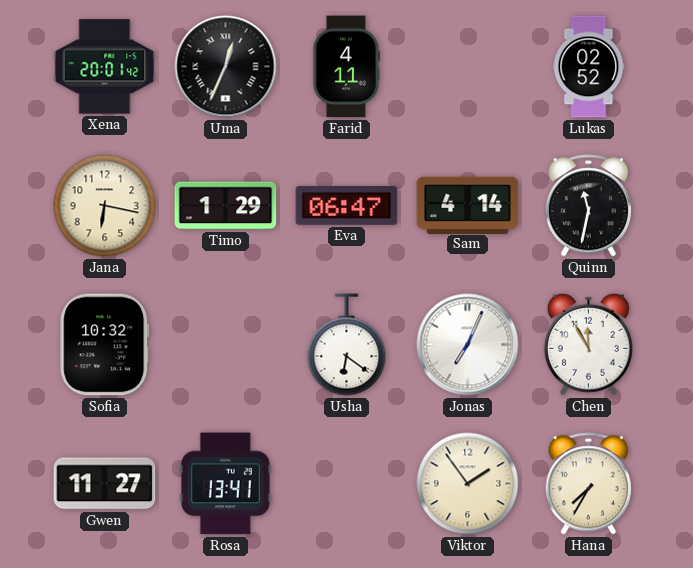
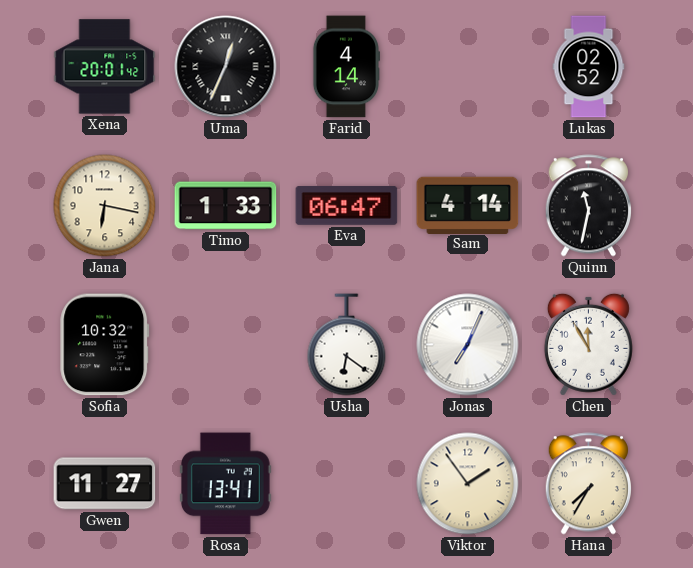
Farid: 4:11 -> 4:14
Timo: 1:29 -> 1:33
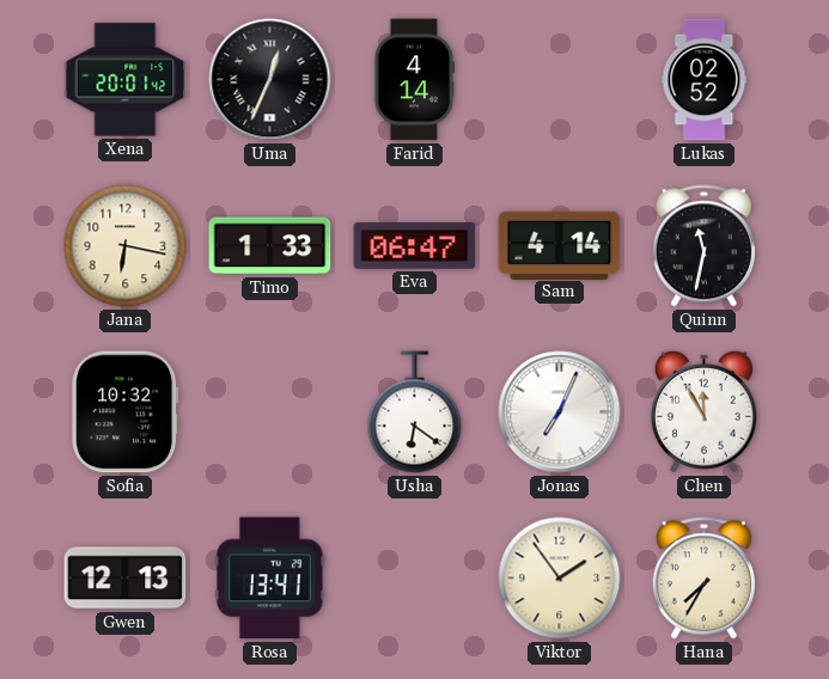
Gwen: 11:27 -> 12:13
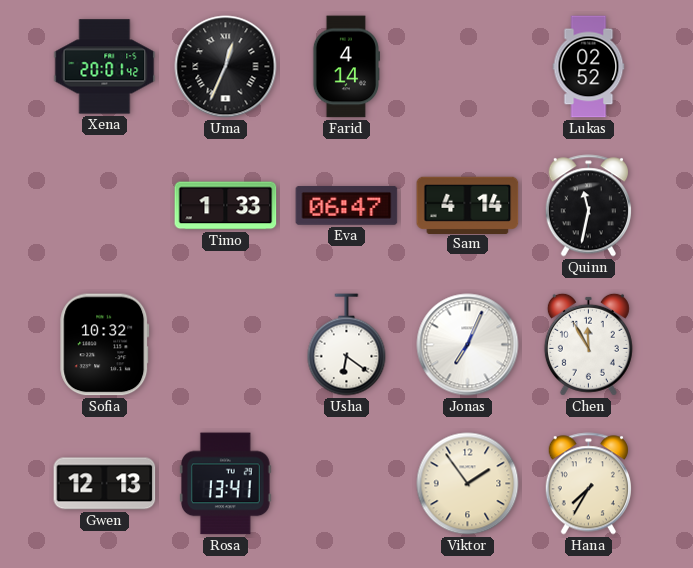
Jana: 6:17 -> none
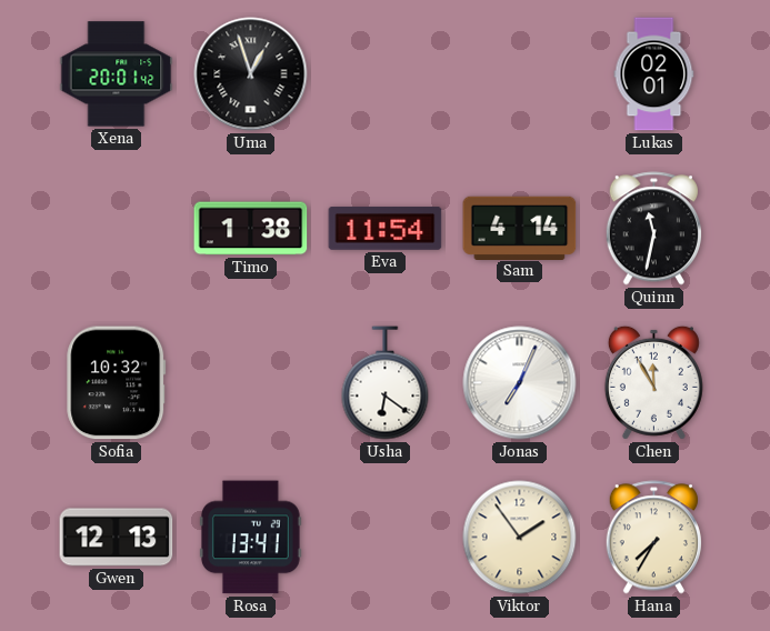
Uma: 12:34 -> 12:57
Farid: 4:14 -> none
Lukas: 02:52 -> 02:01
Timo: 1:33 -> 1:38
Eva: 06:47 -> 11:54
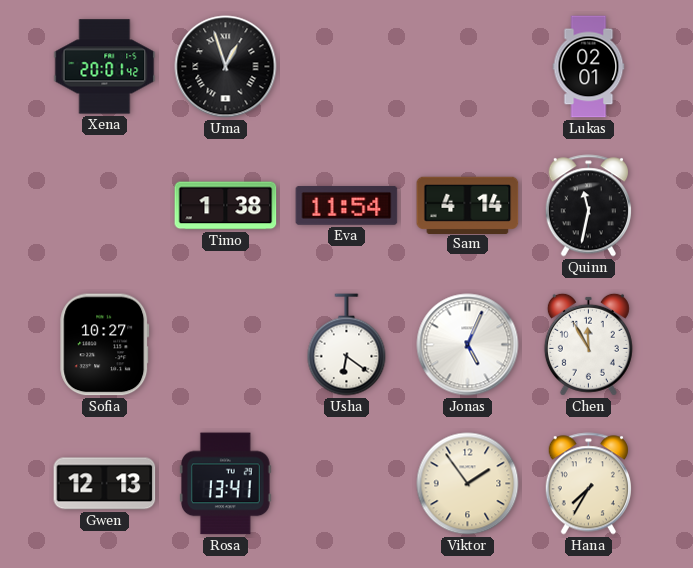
Sofia: 10:32 -> 10:27
Jonas: 7:04 -> 5:04
